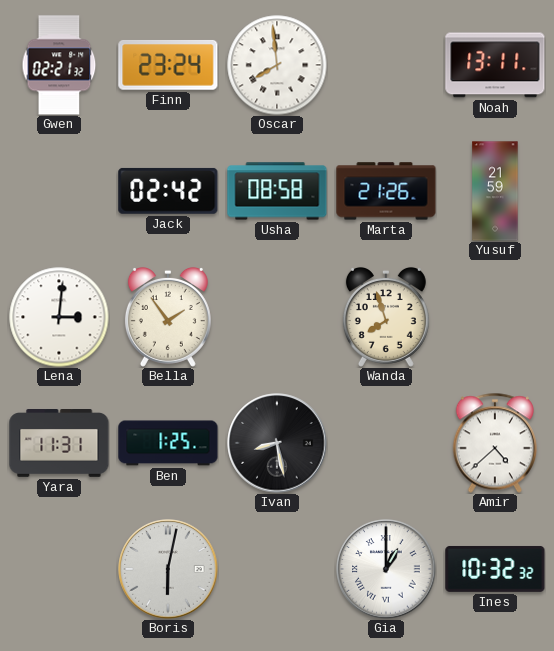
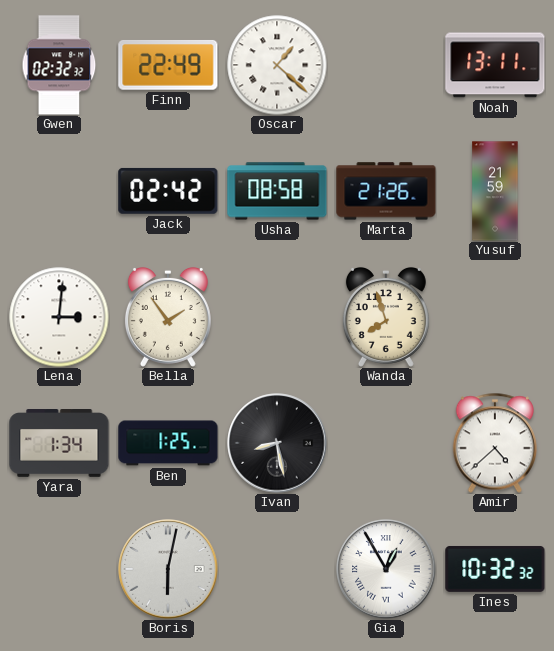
Gwen: 02:21 -> 02:32
Finn: 23:24 -> 22:49
Oscar: 7:59 -> 1:22
Yara: 11:31 -> 1:34
Gia: 1:00 -> 12:55
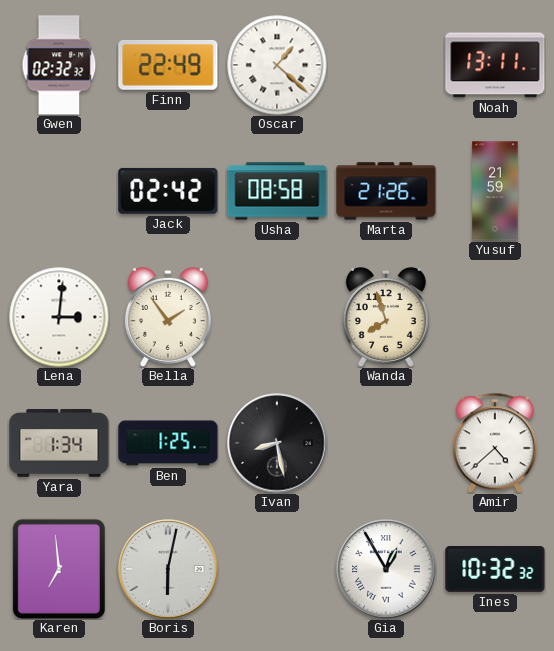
Karen: none -> 6:59
